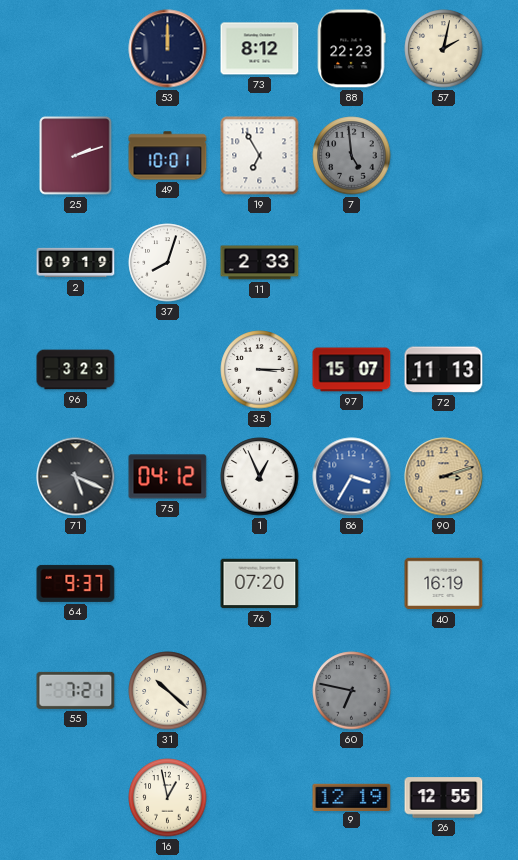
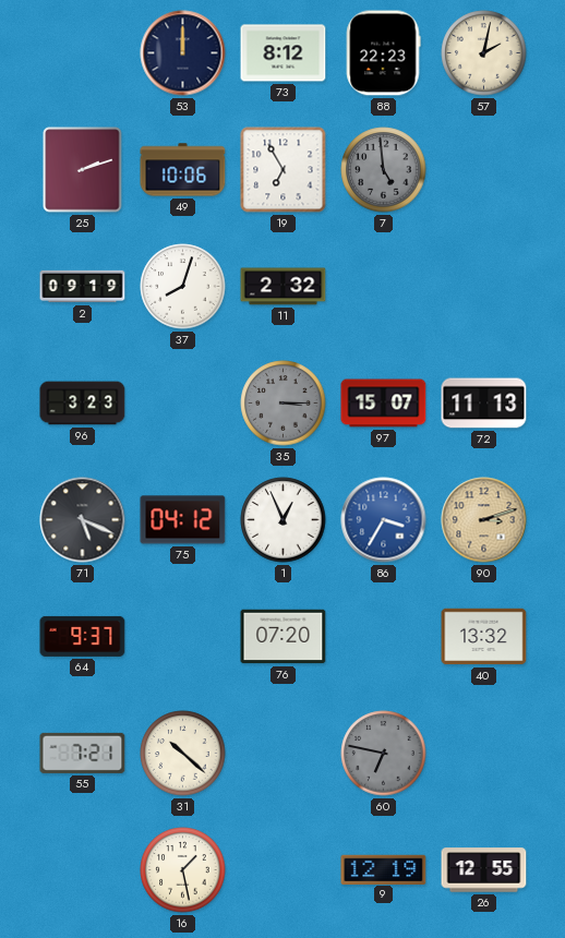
49: 10:01 -> 10:06
11: 2:33 -> 2:32
35 dial: white -> grey
40: 16:19 -> 13:32
16: 12:58 -> 1:28
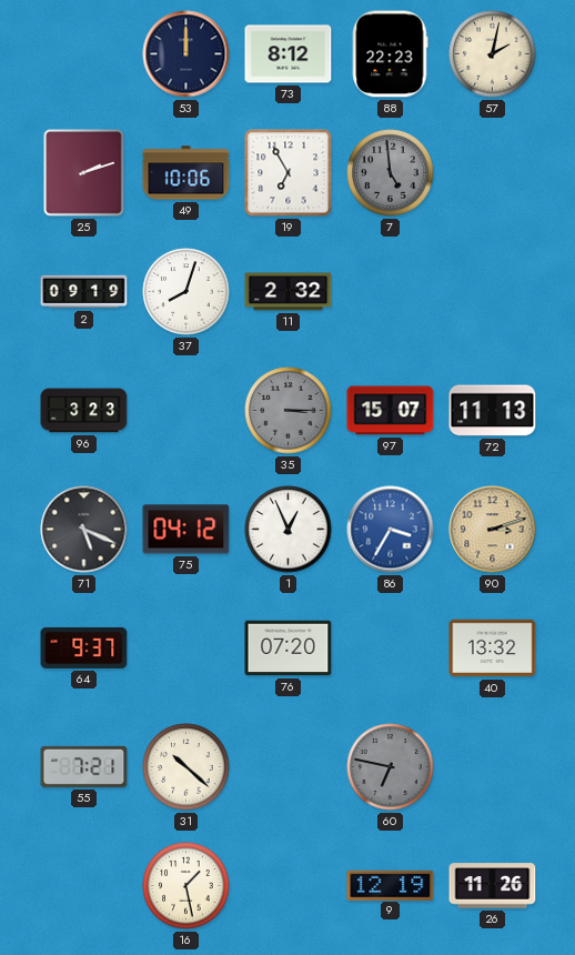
26: 12:55 -> 11:26
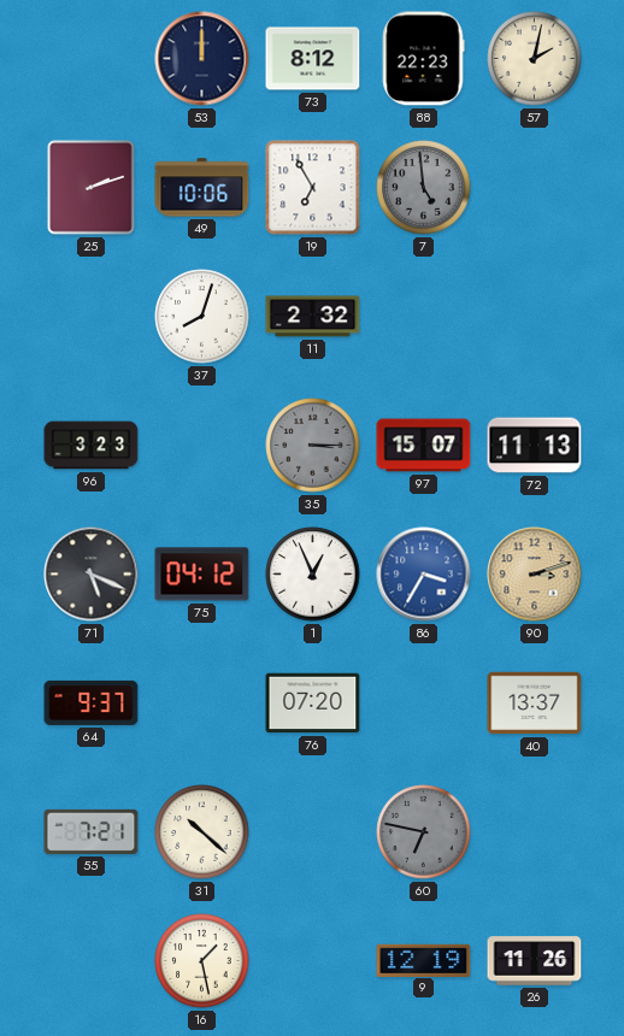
2: 09:19 -> none
40: 13:32 -> 13:37
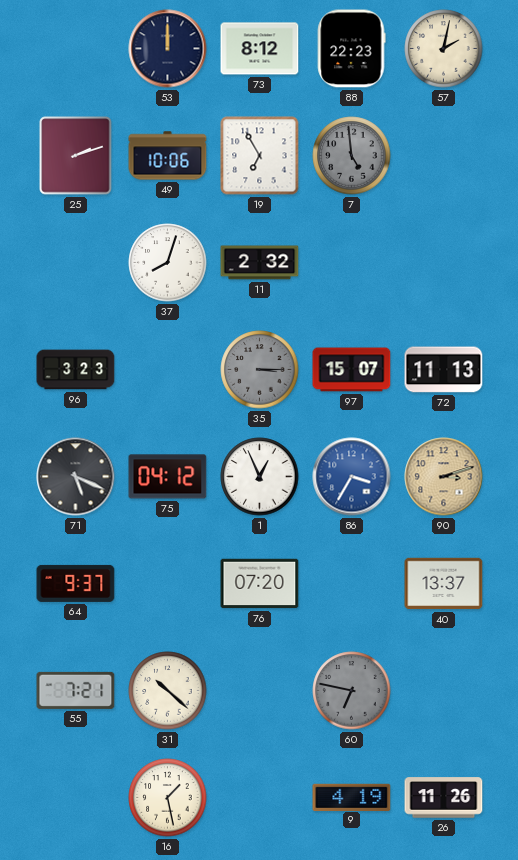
9: 12:19 -> 4:19
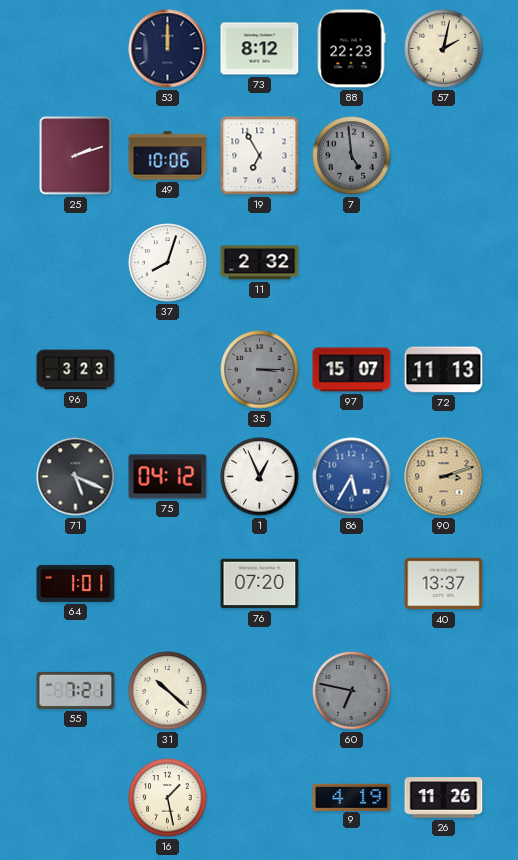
86: 3:35 -> 5:35
64: 9:37 -> 1:01
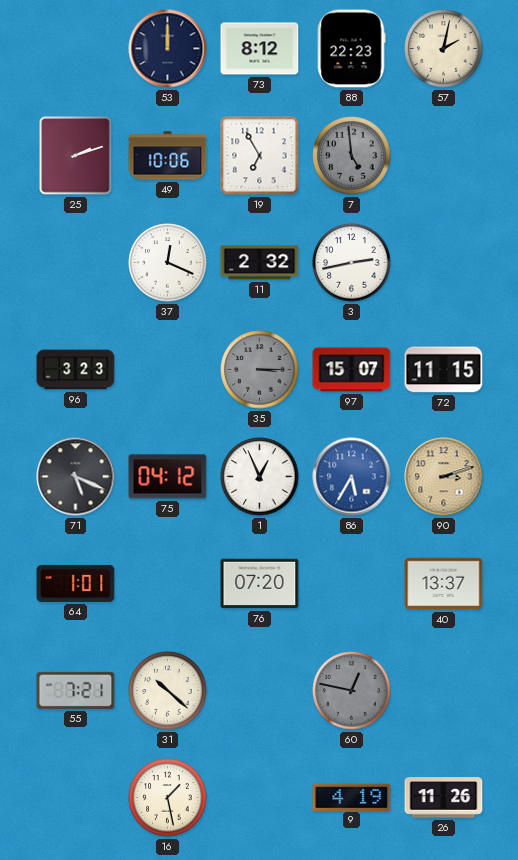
37: 8:03 -> 12:19
3: none -> 2:43
72: 11:13 -> 11:15
60: 6:47 -> 12:47
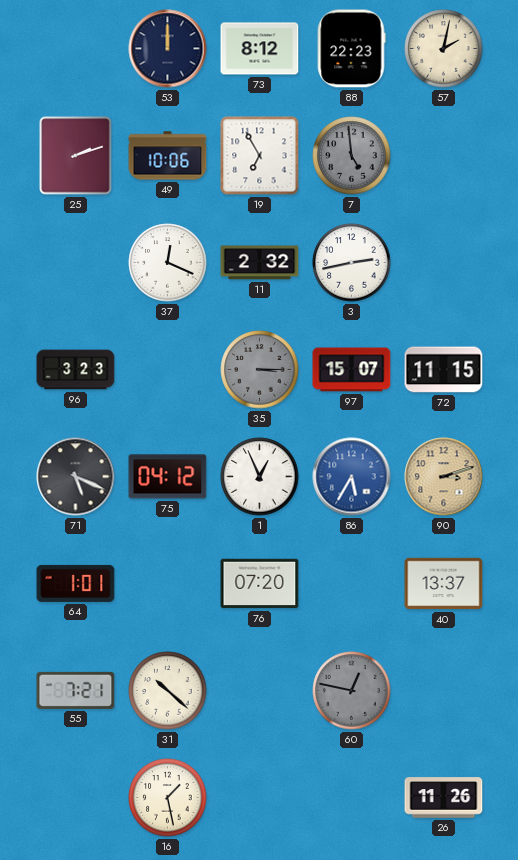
9: 4:19 -> none
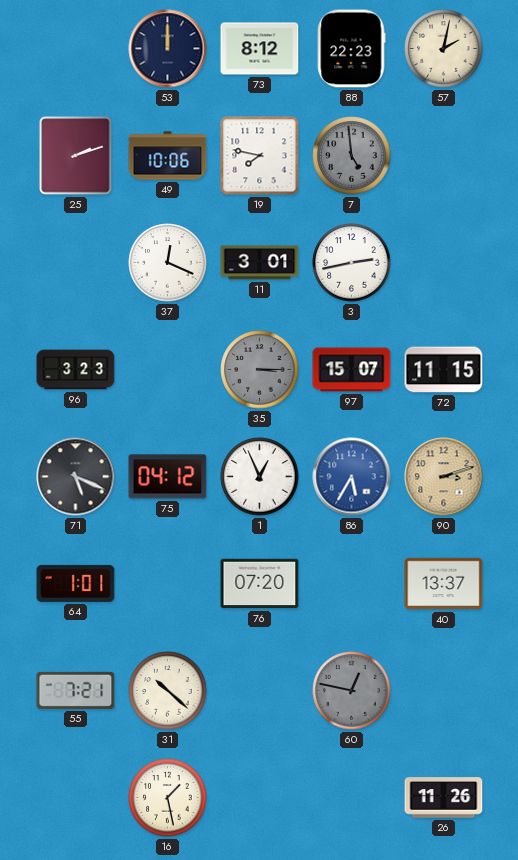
19: 6:55 -> 7:47
11: 2:32 -> 3:01
